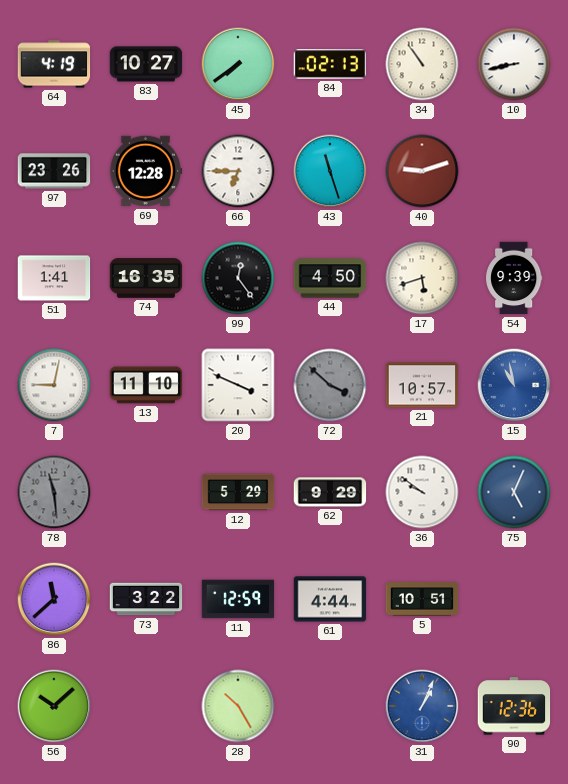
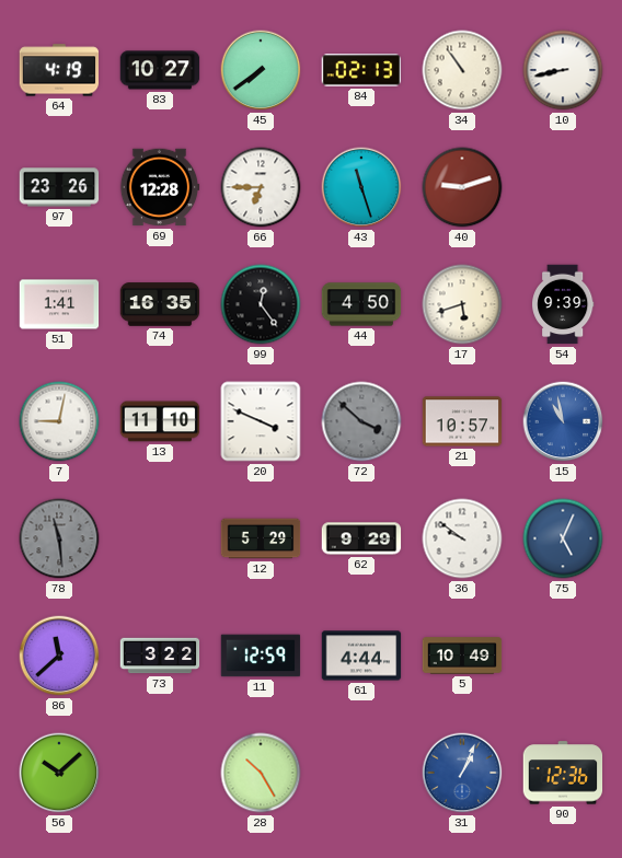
5: 10:51 -> 10:49
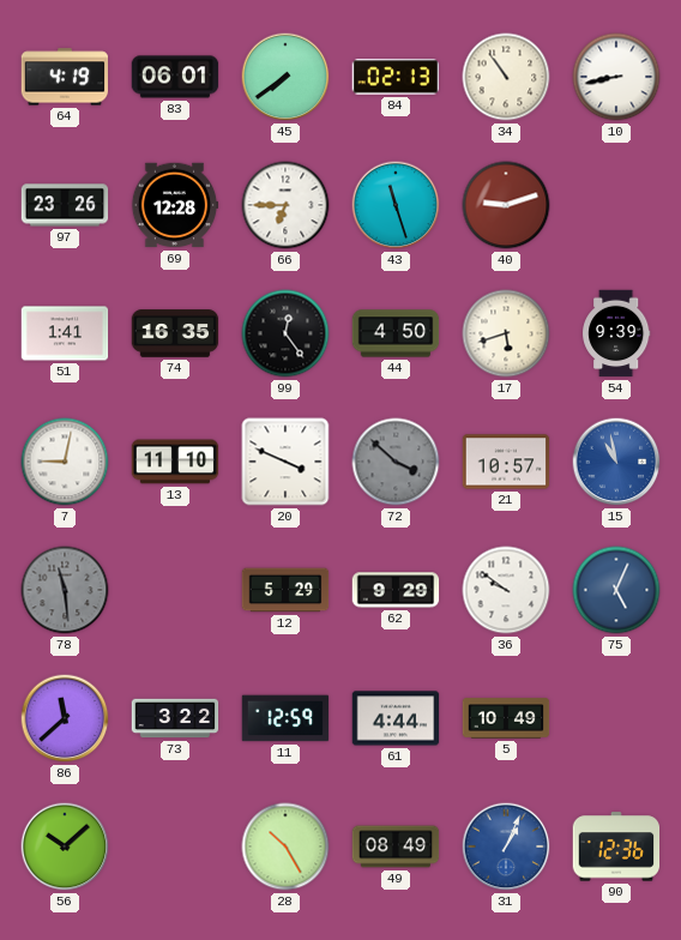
83: 10:27 -> 06:01
49: none -> 08:49
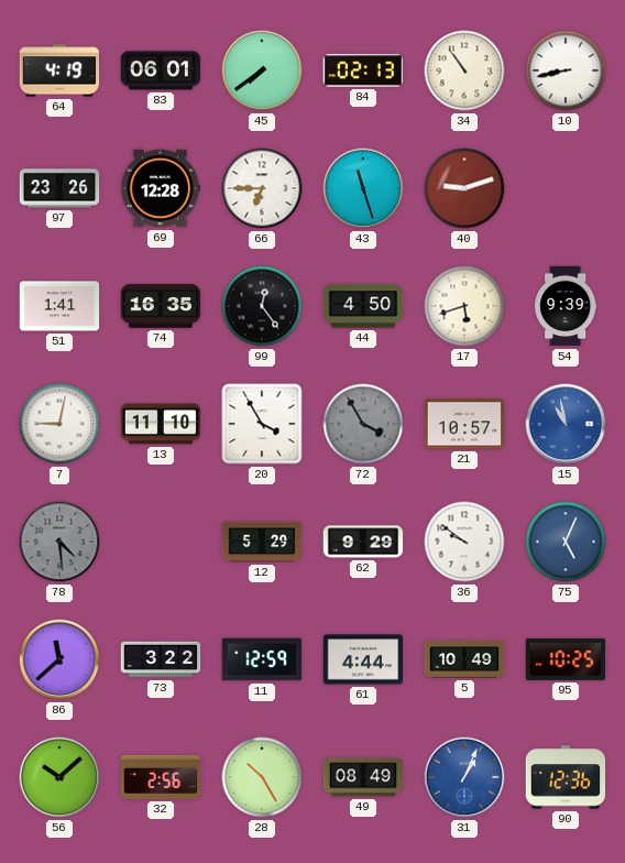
20: 3:49 -> 3:55
72: 3:52 -> 3:55
78: 11:29 -> 4:29
95: none -> 10:25
32: none -> 2:56
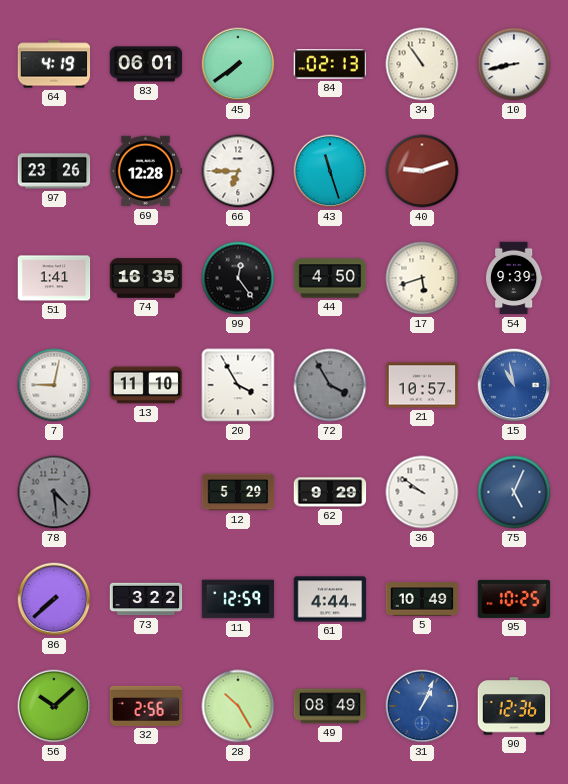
86: 11:38 -> 7:38
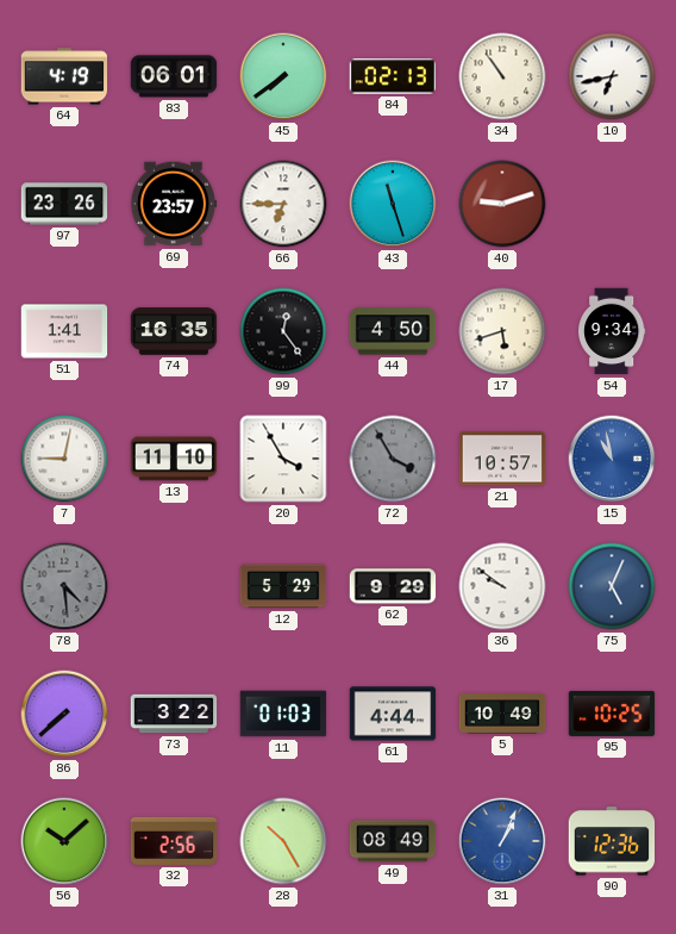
10: 8:43 -> 6:43
69: 12:28 -> 23:57
54: 9:39 -> 9:34
11: 12:59 -> 01:03
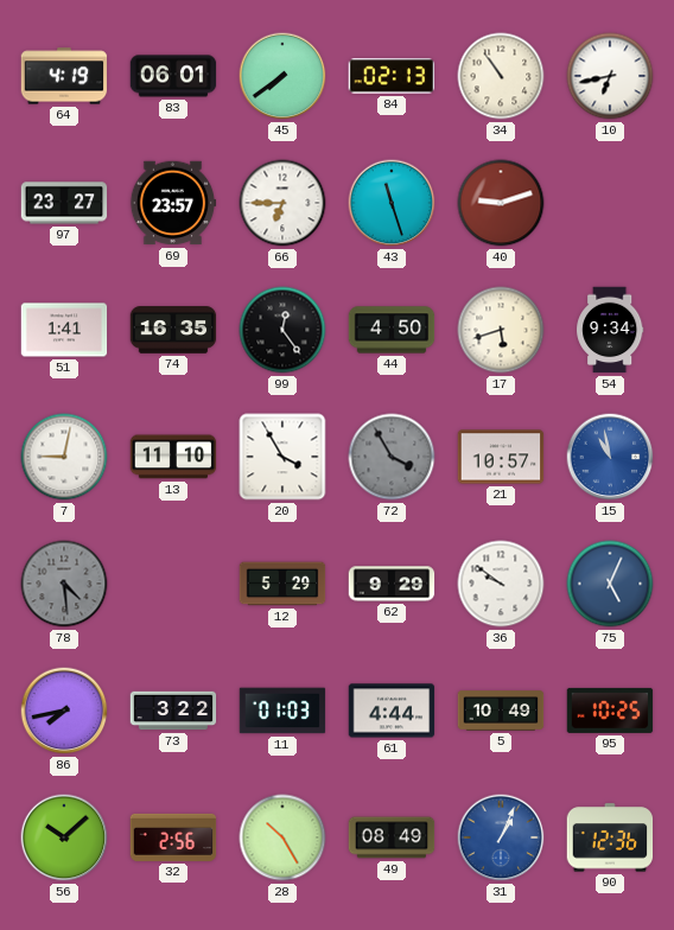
97: 23:26 -> 23:27
86: 7:38 -> 7:43
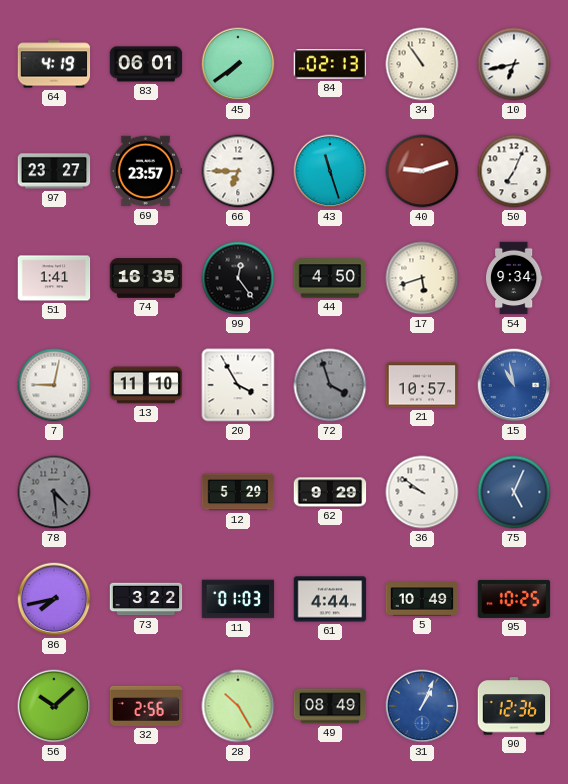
50: none -> 7:04
72: 3:55 -> 3:57
